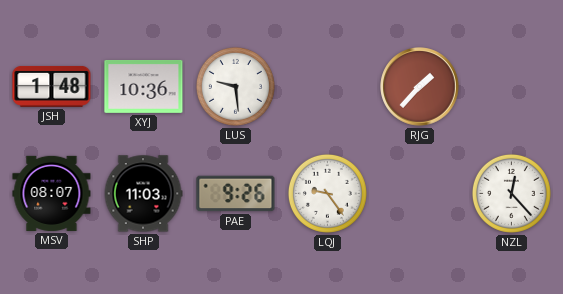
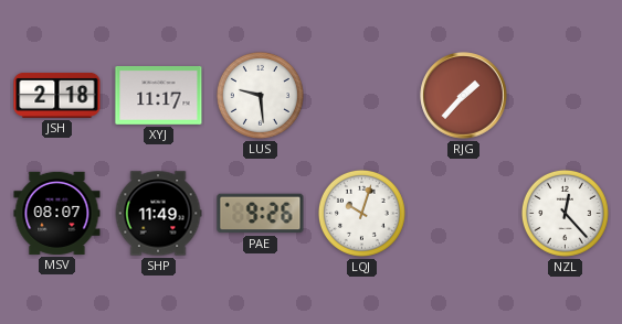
JSH: 1:48 -> 2:18
XYJ: 10:36 -> 11:17
SHP: 11:03 -> 11:49
LQJ: 9:24 -> 10:03
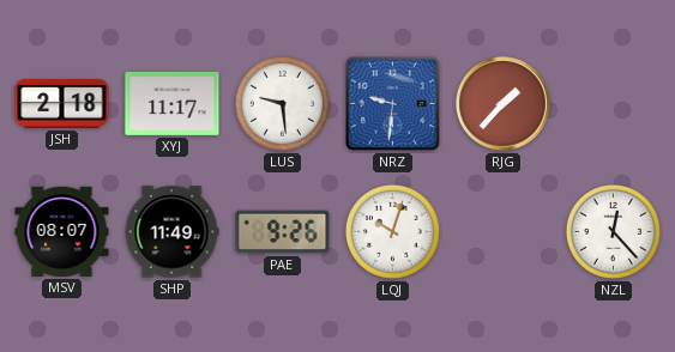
NRZ: none -> 9:31
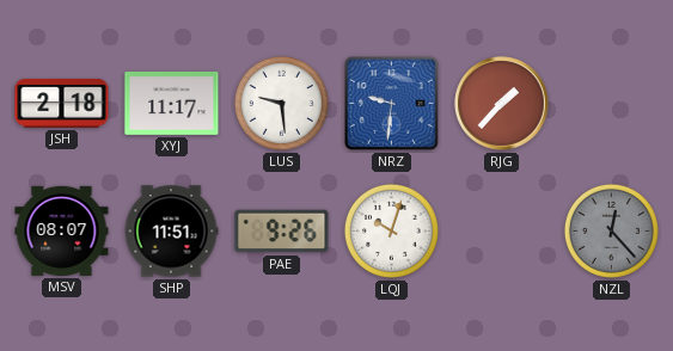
SHP: 11:49 -> 11:51
NZL dial: white -> grey
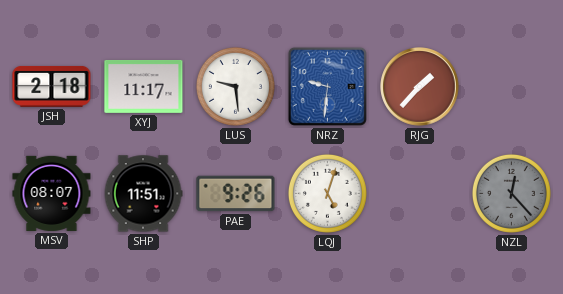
LQJ: 10:03 -> 5:03
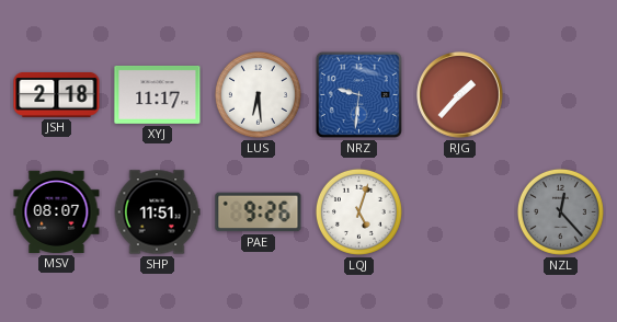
LUS: 9:29 -> 6:29
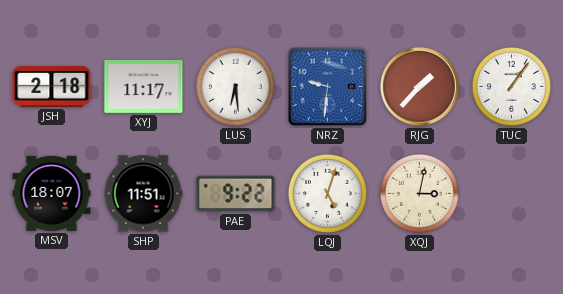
TUC: none -> 1:06
MSV: 08:07 -> 18:07
PAE: 9:26 -> 9:22
XQJ: none -> 3:02
NZL: 12:23 -> none
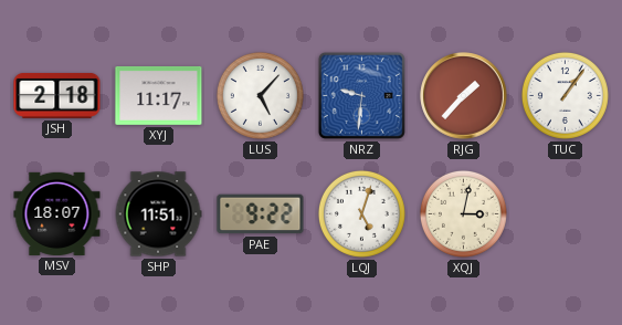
LUS: 6:29 -> 5:07
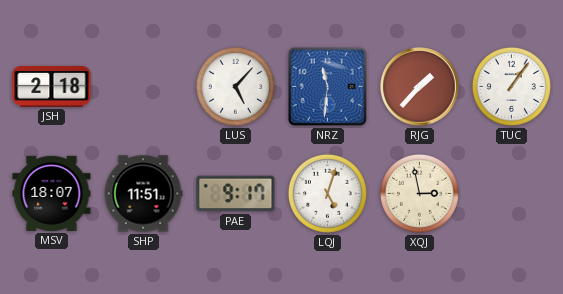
XYJ: 11:17 -> none
NRZ: 9:31 -> 11:31
PAE: 9:22 -> 9:17
XQJ: 3:02 -> 2:58
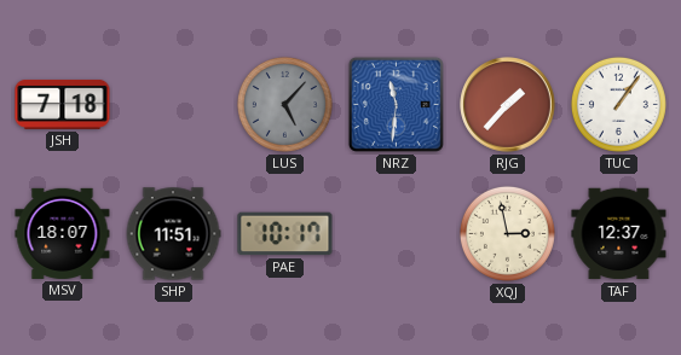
JSH: 2:18 -> 7:18
LUS dial: white -> grey
PAE: 9:17 -> 10:17
LQJ: 5:03 -> none
TAF: none -> 12:37
